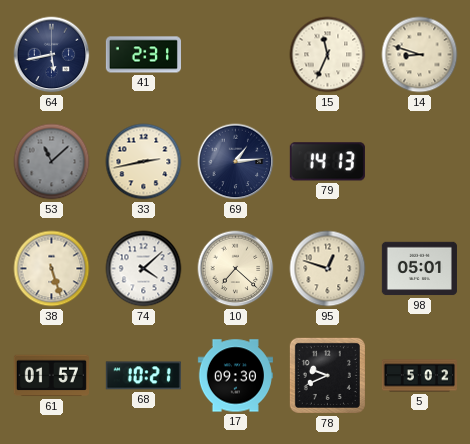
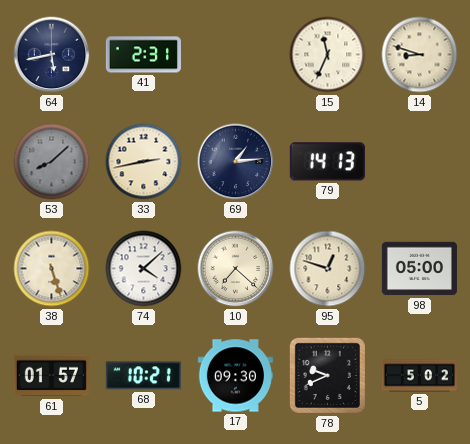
53: 11:08 -> 8:08
98: 05:01 -> 05:00
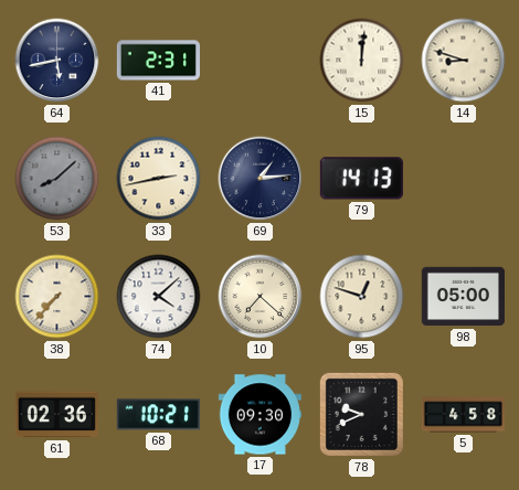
15: 11:34 -> 12:01
38: 5:27 -> 7:37
61: 01:57 -> 02:36
5: 5:02 -> 4:58
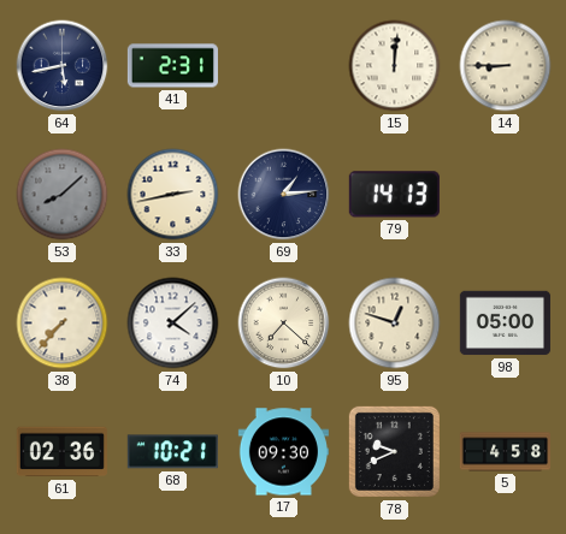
14: 8:48 -> 8:45
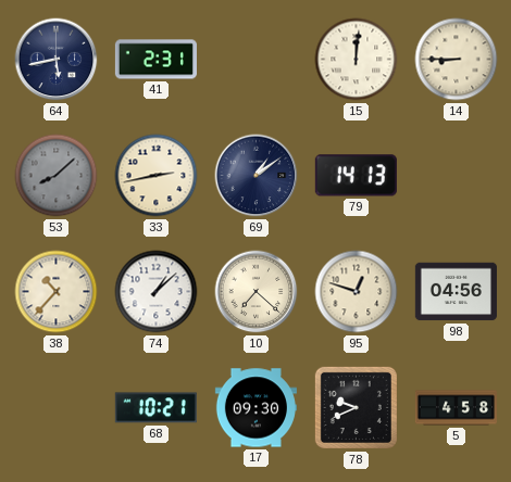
69: 1:14 -> 1:09
38: 7:37 -> 10:37
74: 4:08 -> 1:08
98: 05:00 -> 04:56
61: 02:36 -> none
